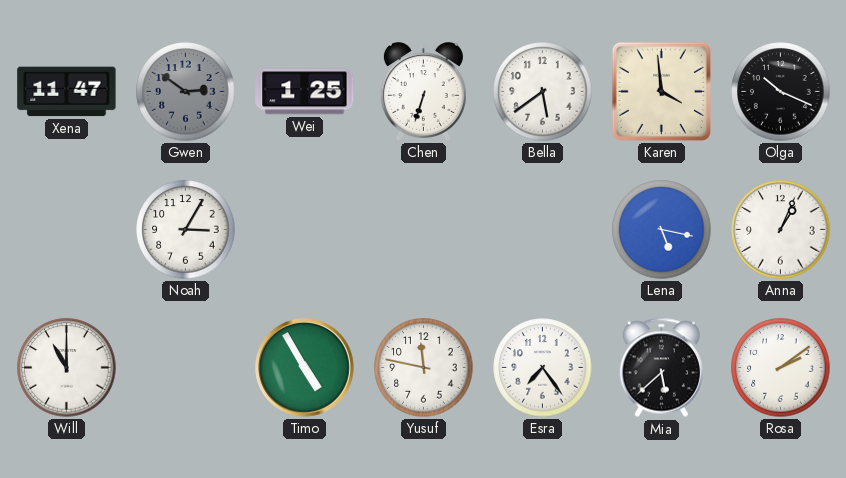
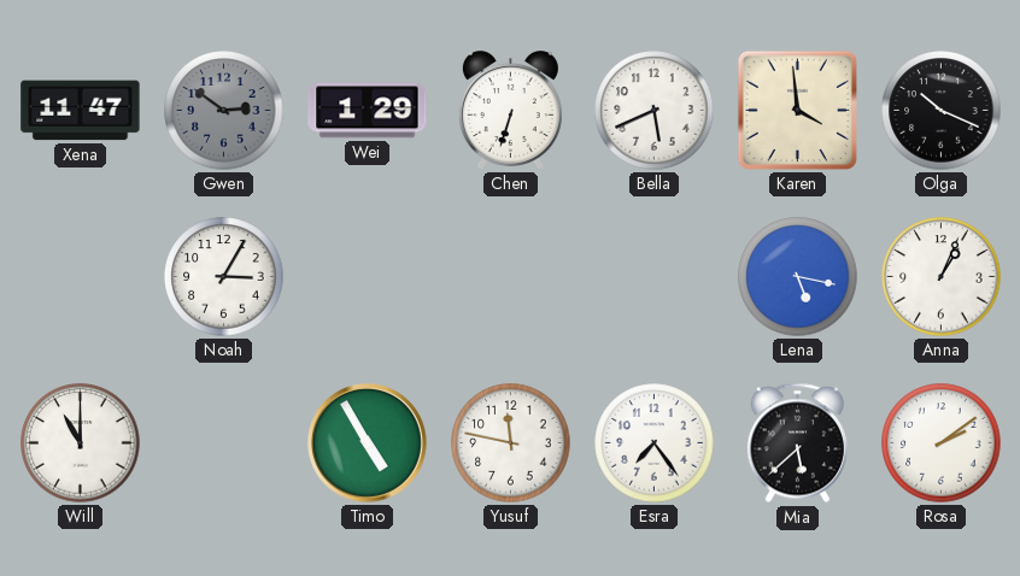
Wei: 1:25 -> 1:29
Bella: 5:39 -> 5:41
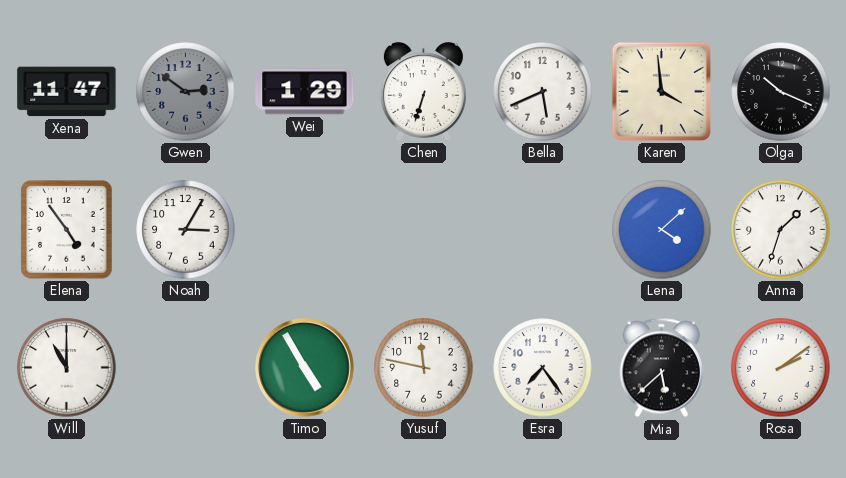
Elena: none -> 4:54
Lena: 5:17 -> 4:08
Anna: 1:04 -> 1:33
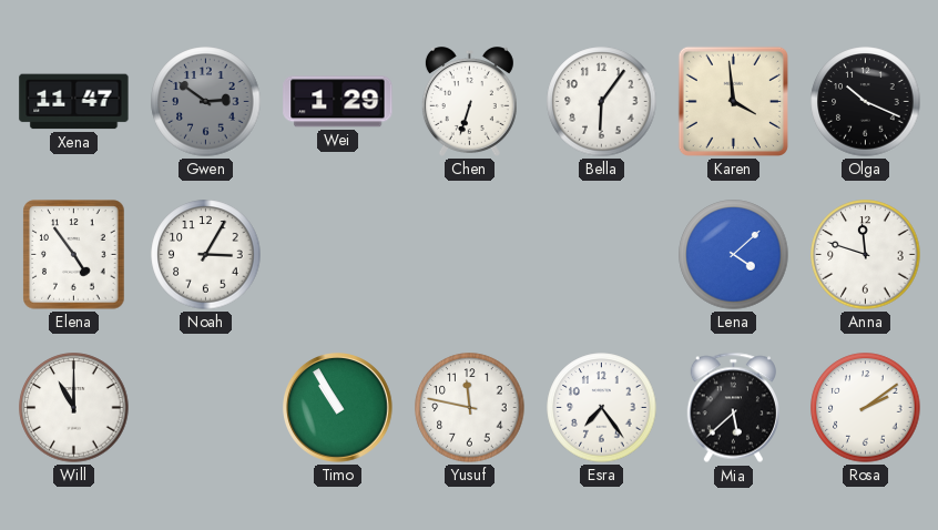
Bella: 5:41 -> 6:06
Anna: 1:33 -> 11:48
Timo: 4:55 -> 10:55
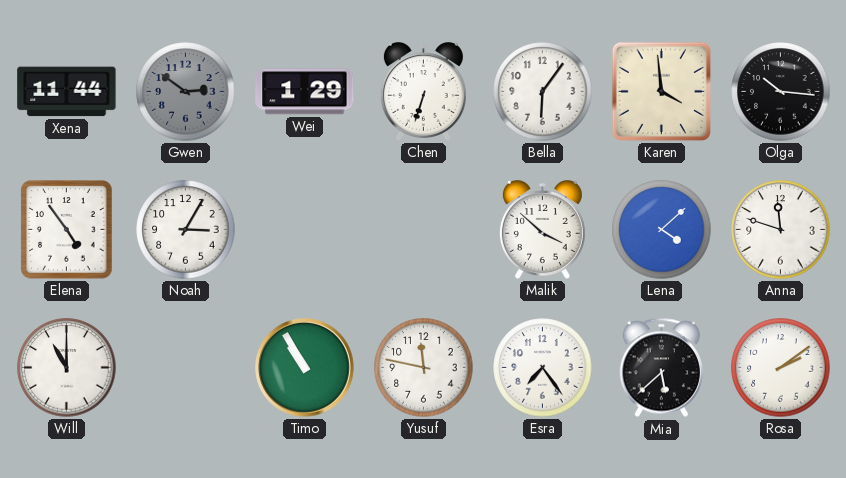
Xena: 11:47 -> 11:44
Olga: 10:19 -> 10:16
Malik: none -> 3:52
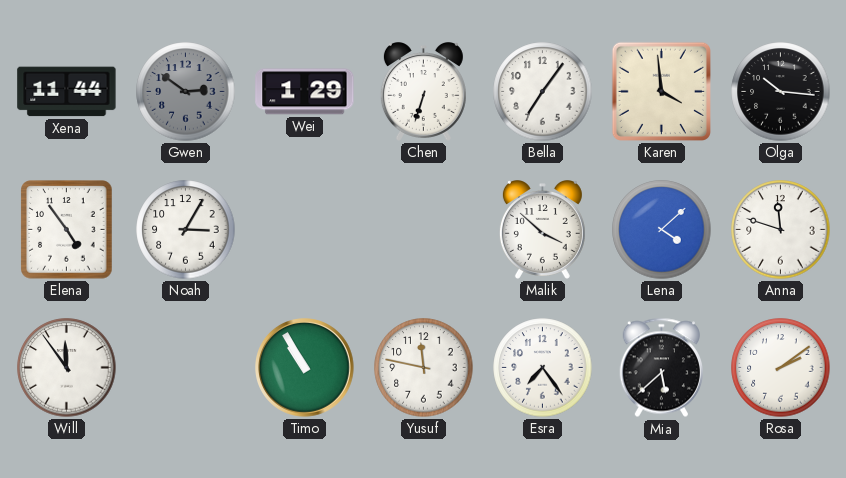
Bella: 6:06 -> 7:06
Will: 11:00 -> 11:54
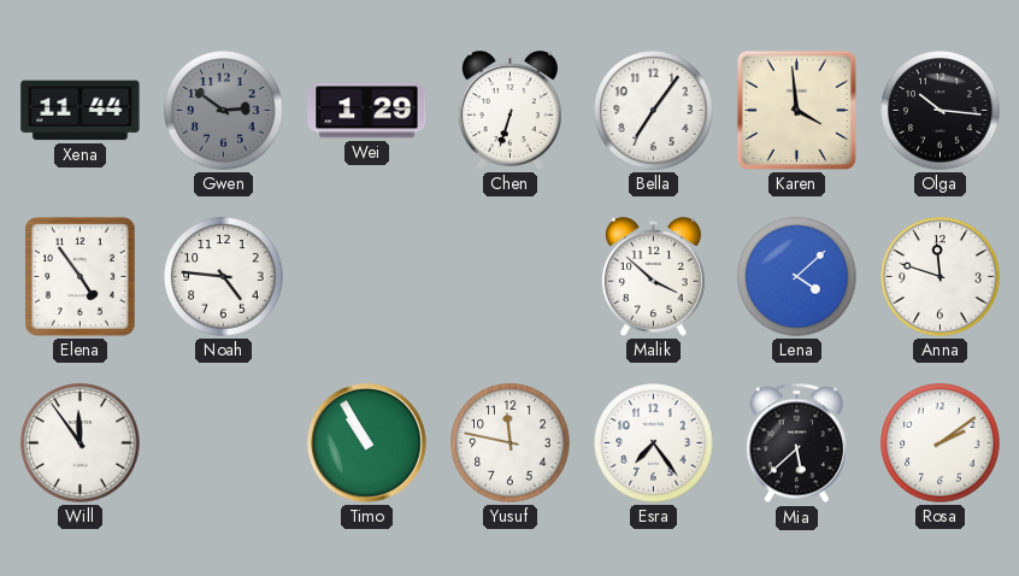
Noah: 3:05 -> 4:46
